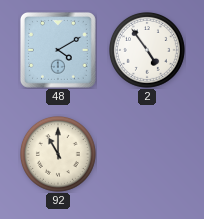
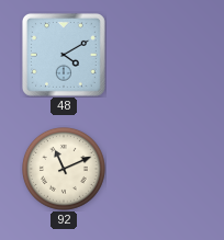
2: 4:54 -> none
92: 11:00 -> 11:11
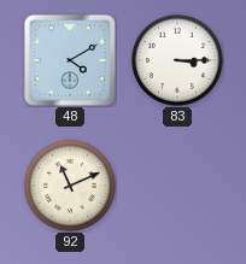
83: none -> 3:15
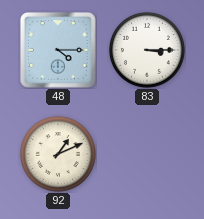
48: 4:10 -> 4:15
92: 11:11 -> 1:11
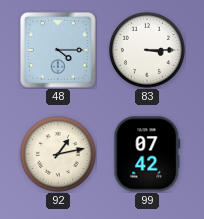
92: 1:11 -> 1:13
99: none -> 07:42
